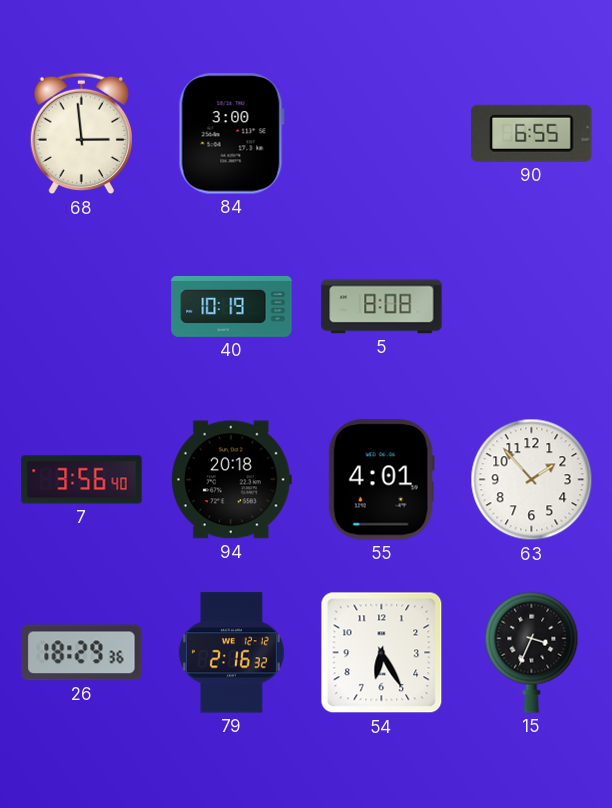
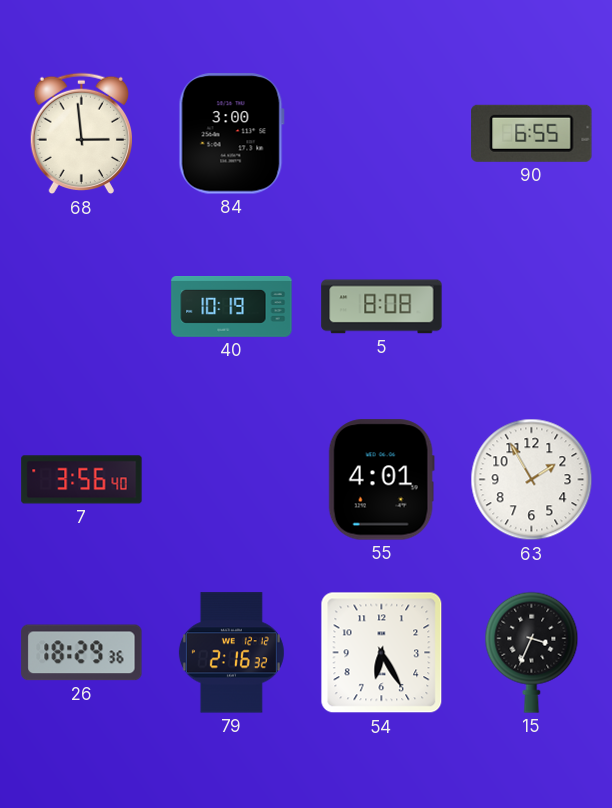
94: 20:18 -> none
63: 1:53 -> 1:55
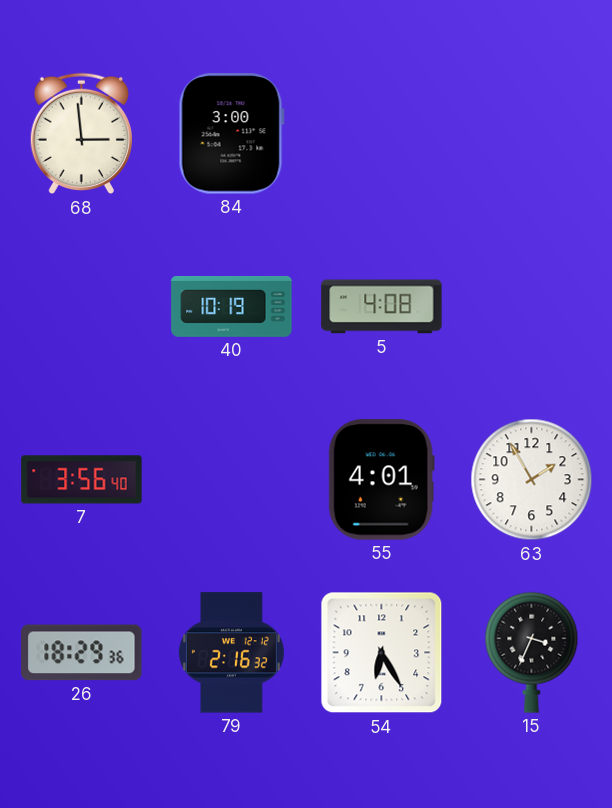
90: 6:55 -> none
5: 8:08 -> 4:08
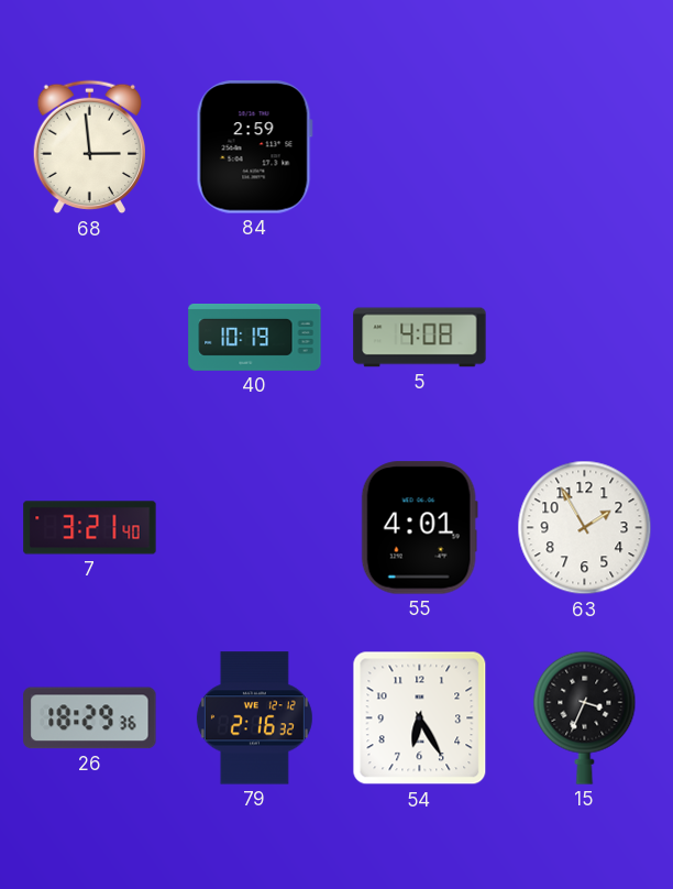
84: 3:00 -> 2:59
7: 3:56 -> 3:21
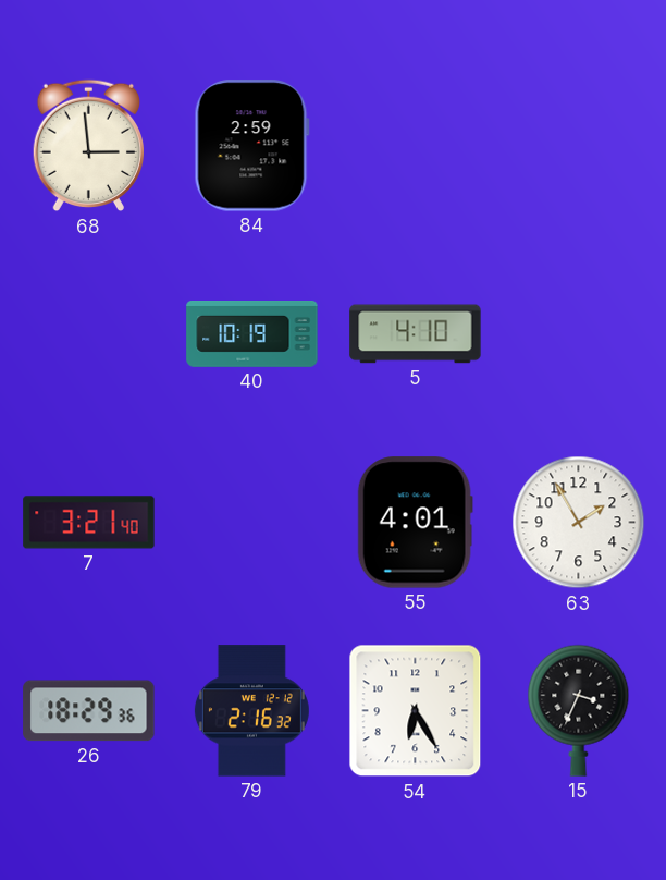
5: 4:08 -> 4:10
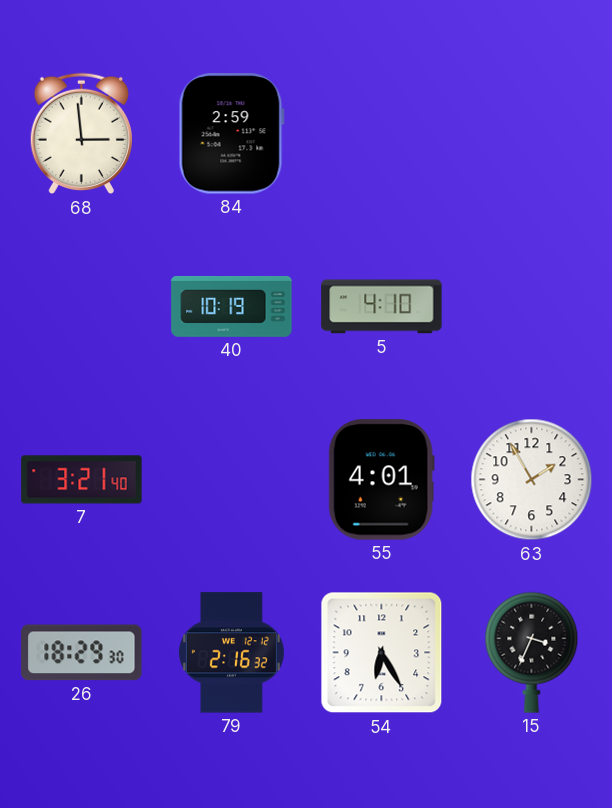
26: 18:29:36 -> 18:29:30
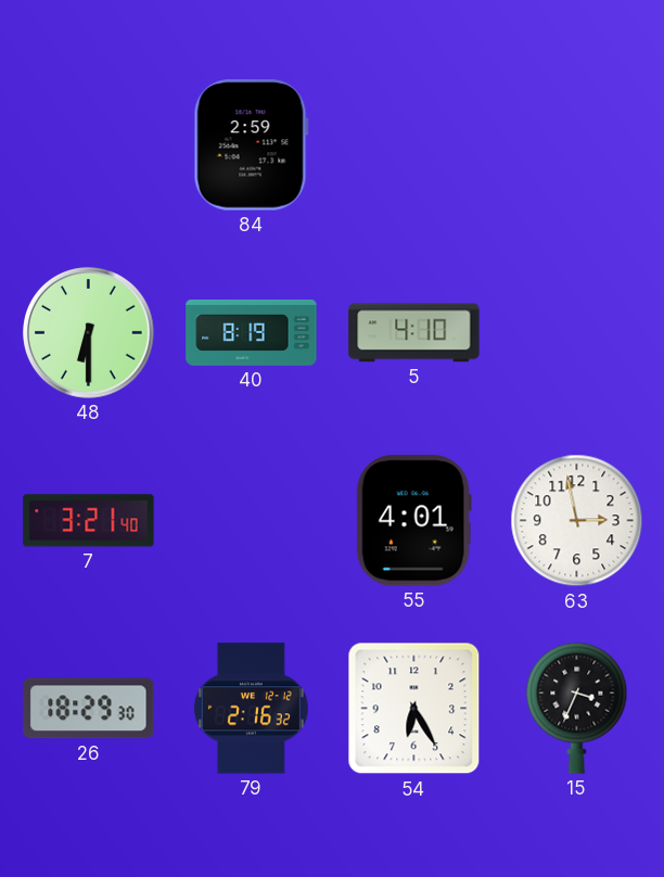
68: 2:59 -> none
48: none -> 6:30
40: 10:19 -> 8:19
63: 1:55 -> 2:58
